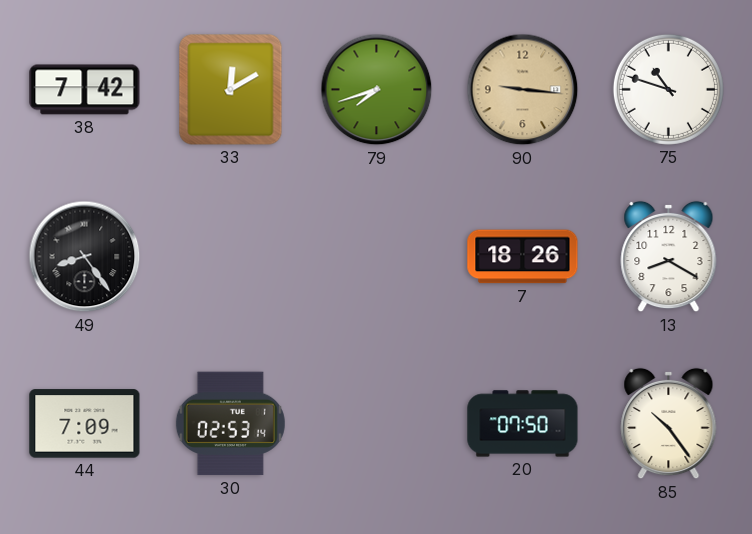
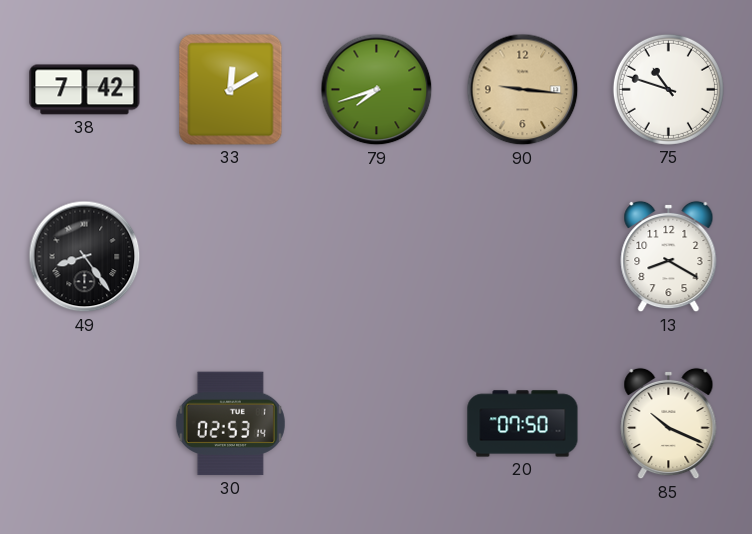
7: 18:26 -> none
44: 7:09 -> none
85: 10:24 -> 10:19
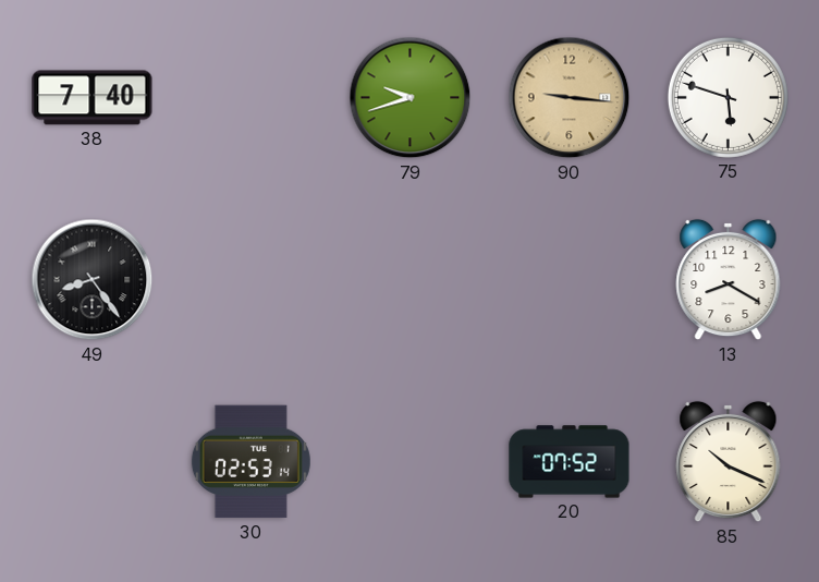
38: 7:42 -> 7:40
33: 12:10 -> none
79: 7:42 -> 9:42
75: 10:48 -> 5:48
20: 07:50 -> 07:52
